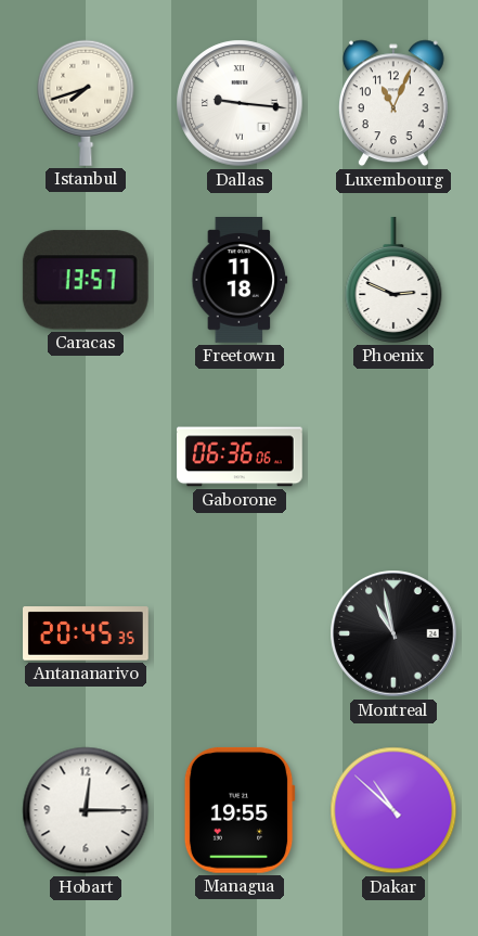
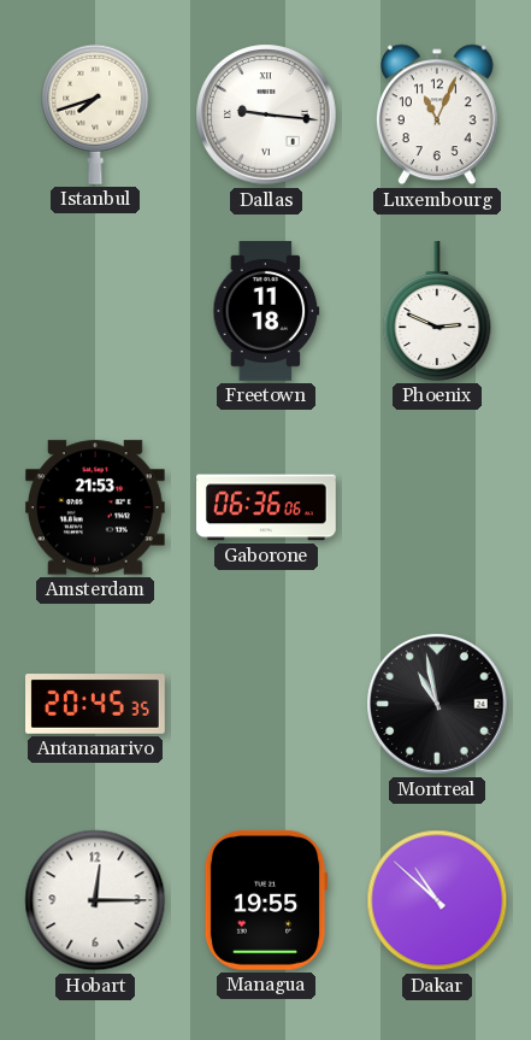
Caracas: 13:57 -> none
Amsterdam: none -> 21:53
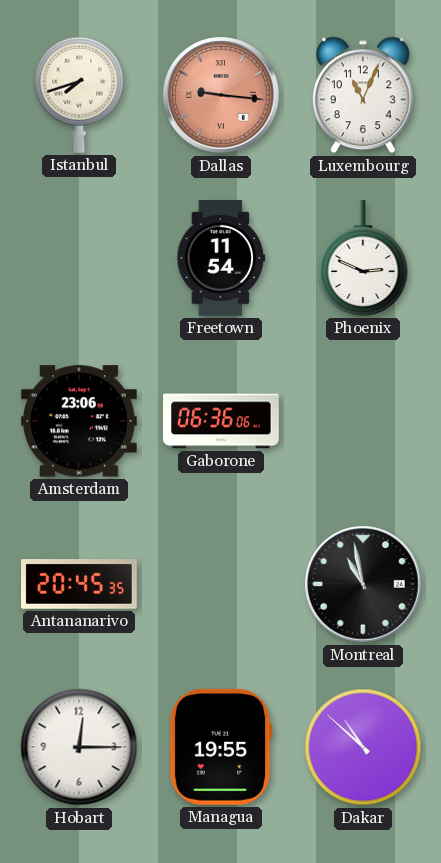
Dallas dial: white -> salmon
Freetown: 11:18 -> 11:54
Amsterdam: 21:53 -> 23:06
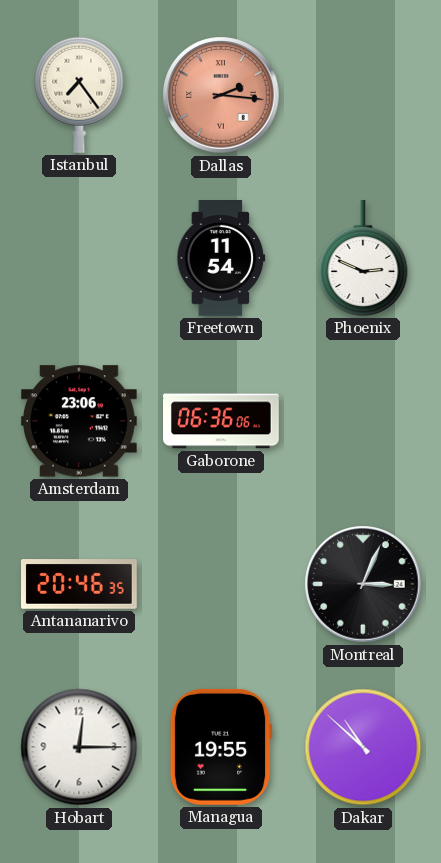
Istanbul: 7:42 -> 7:24
Dallas: 9:16 -> 2:16
Luxembourg: 11:04 -> none
Antananarivo: 20:45 -> 20:46
Montreal: 10:58 -> 3:04
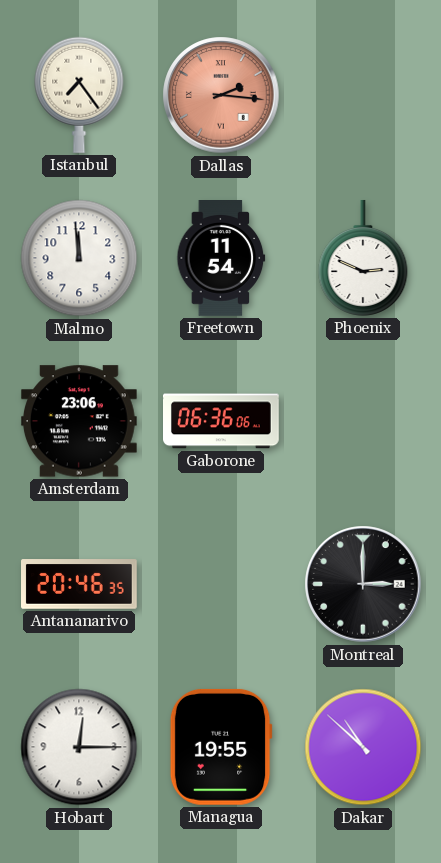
Malmo: none -> 11:59
Montreal: 3:04 -> 3:00
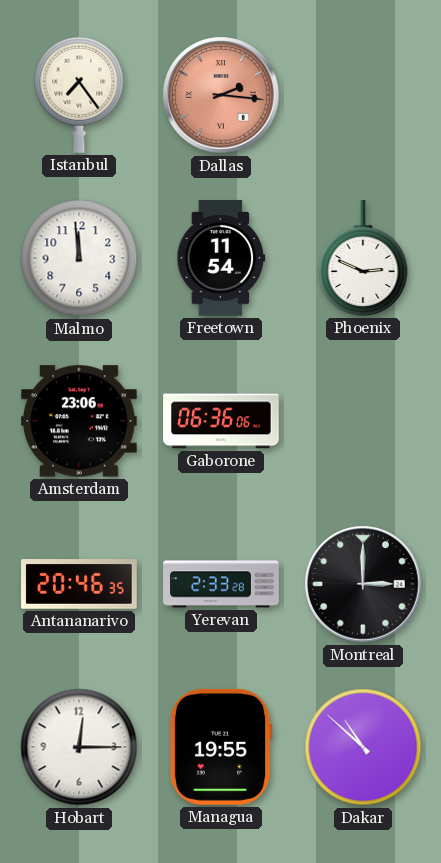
Yerevan: none -> 2:33
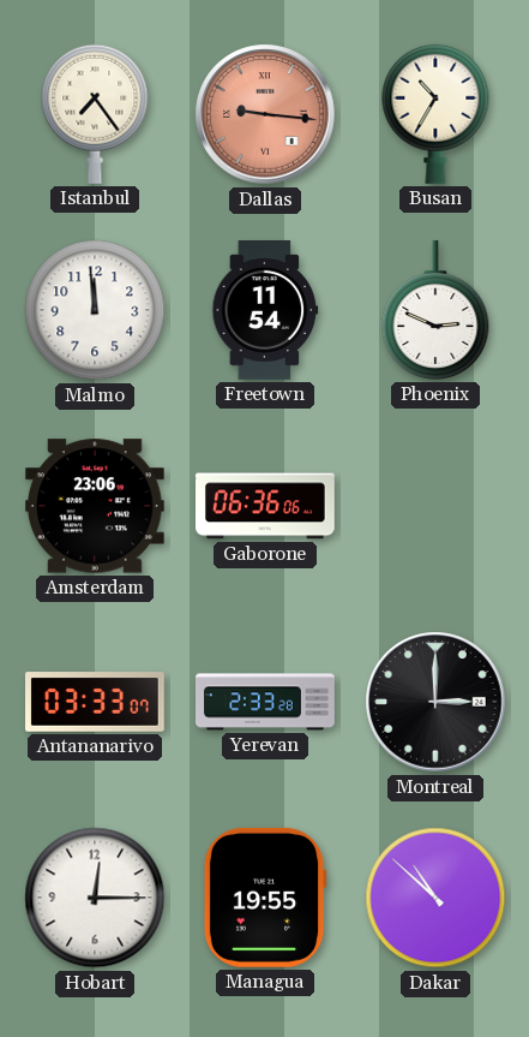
Dallas: 2:16 -> 9:16
Busan: none -> 10:35
Antananarivo: 20:46 -> 03:33
